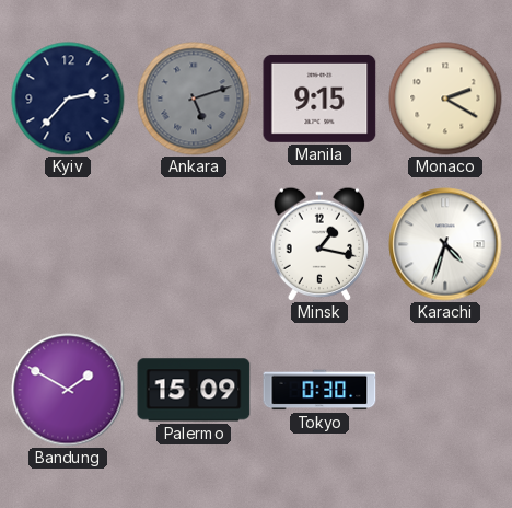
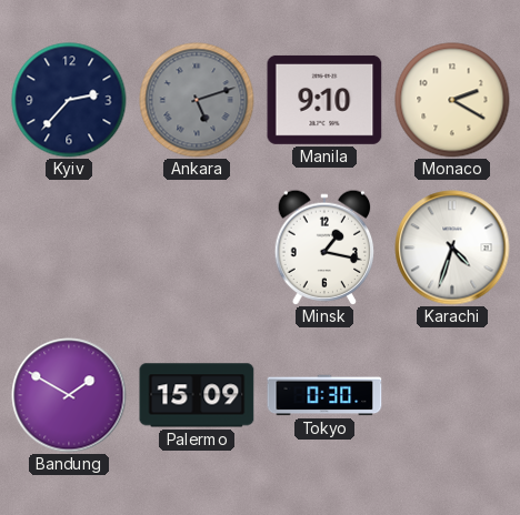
Manila: 9:15 -> 9:10
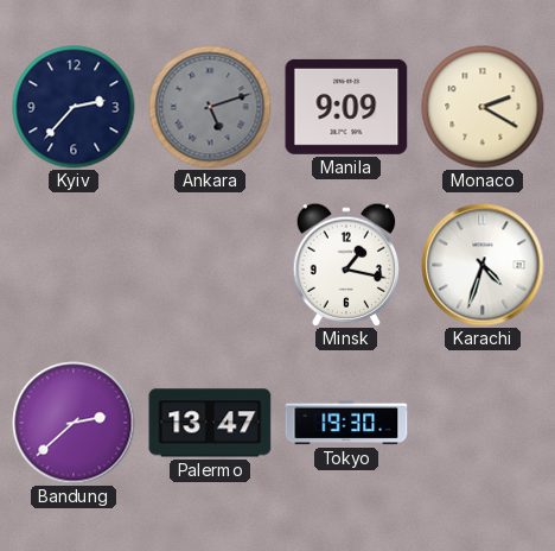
Manila: 9:10 -> 9:09
Bandung: 1:50 -> 2:38
Palermo: 15:09 -> 13:47
Tokyo: 0:30 -> 19:30
